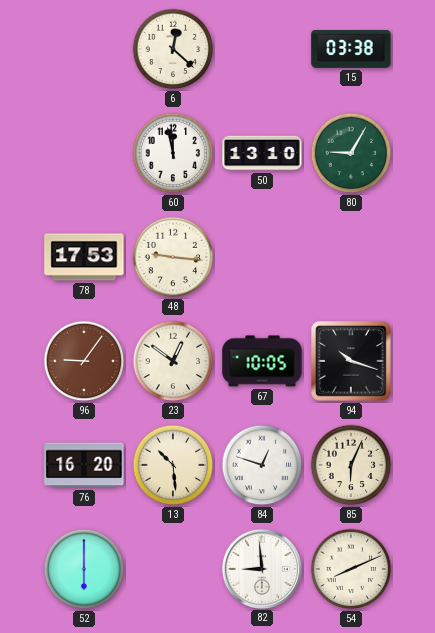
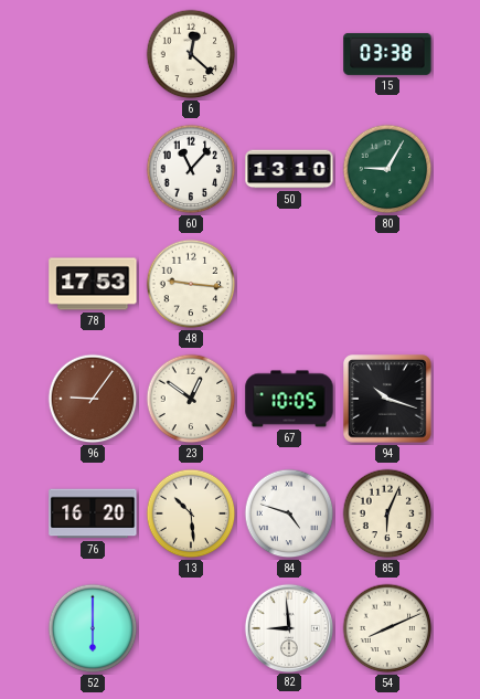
60: 11:58 -> 11:07
84: 12:48 -> 4:48
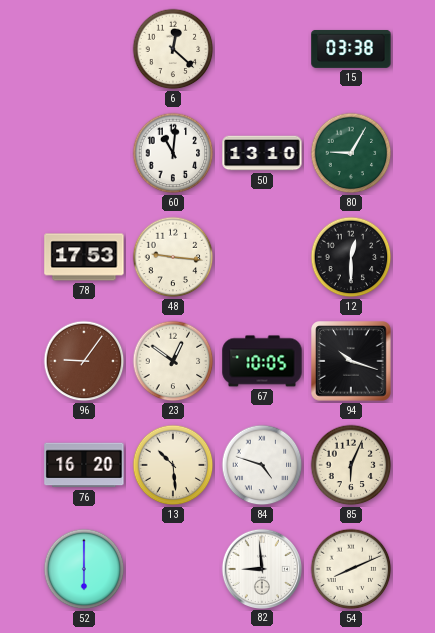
60: 11:07 -> 11:01
12: none -> 12:30
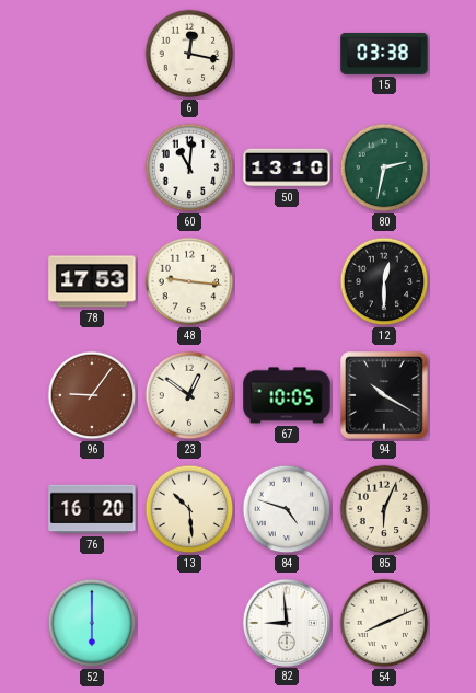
6: 12:22 -> 12:17
80: 9:05 -> 2:32
94: 10:18 -> 10:20
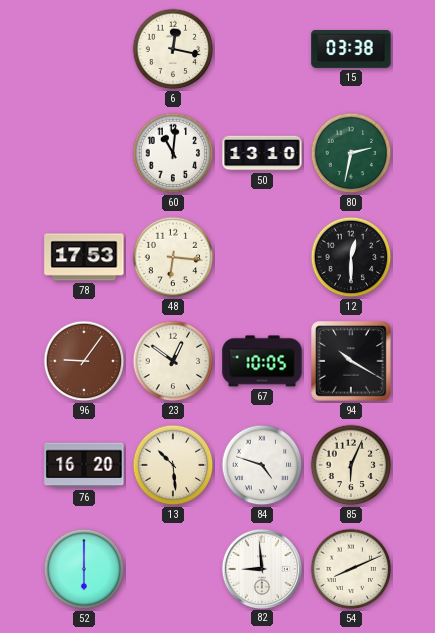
48: 9:16 -> 6:16
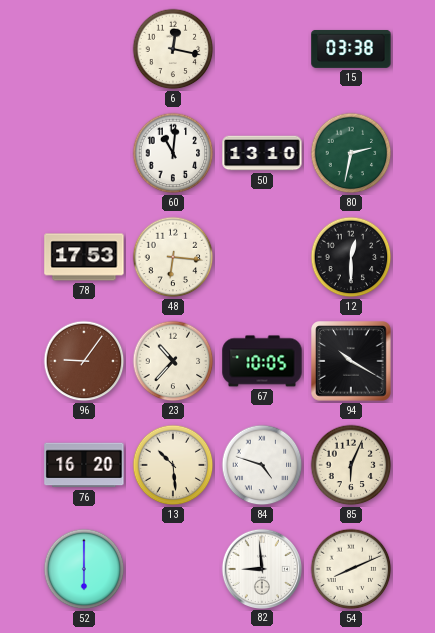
23: 12:51 -> 10:37
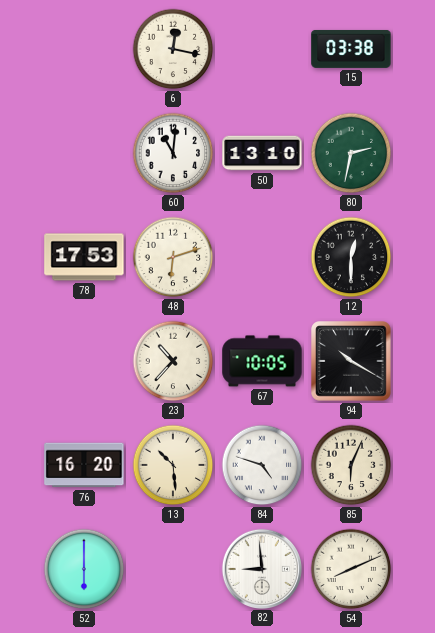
48: 6:16 -> 6:12
96: 9:06 -> none
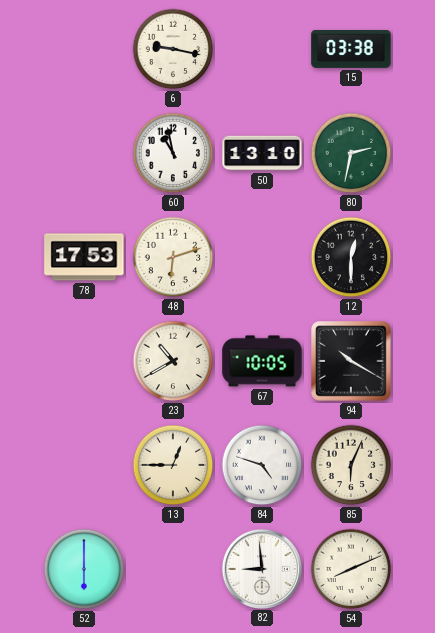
6: 12:17 -> 9:17
60: 11:01 -> 10:58
23: 10:37 -> 10:40
76: 16:20 -> none
13: 10:29 -> 12:45
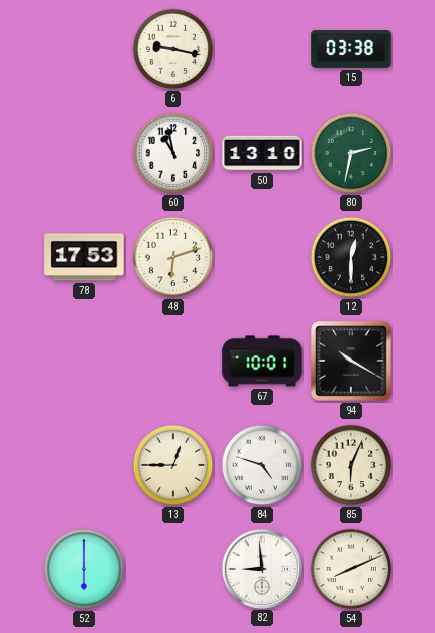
23: 10:40 -> none
67: 10:05 -> 10:01
